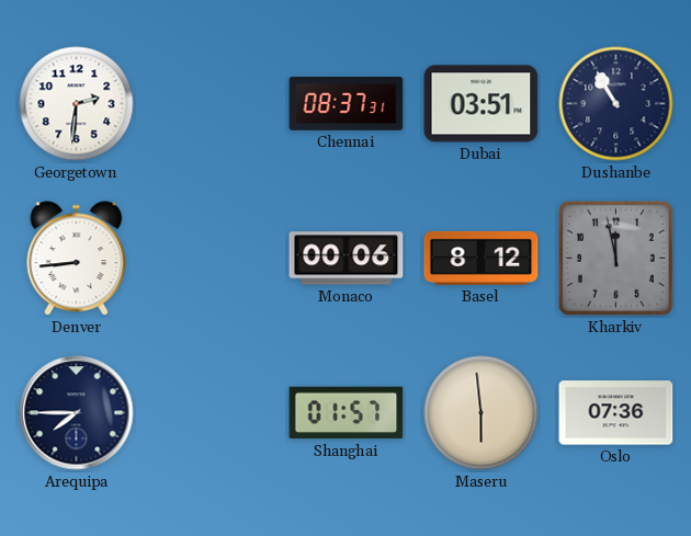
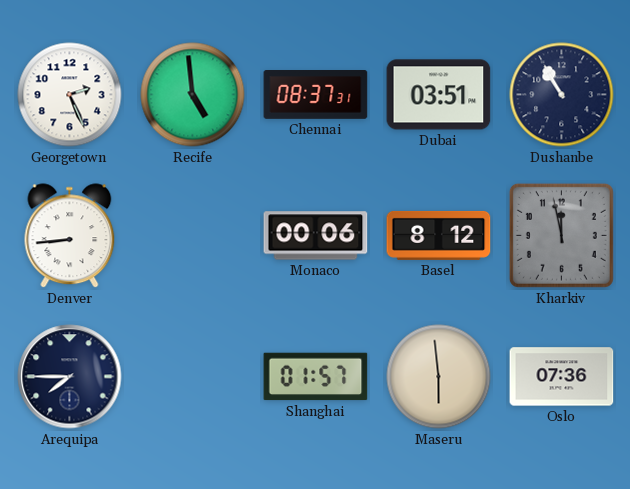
Georgetown: 2:31 -> 2:26
Recife: none -> 4:59
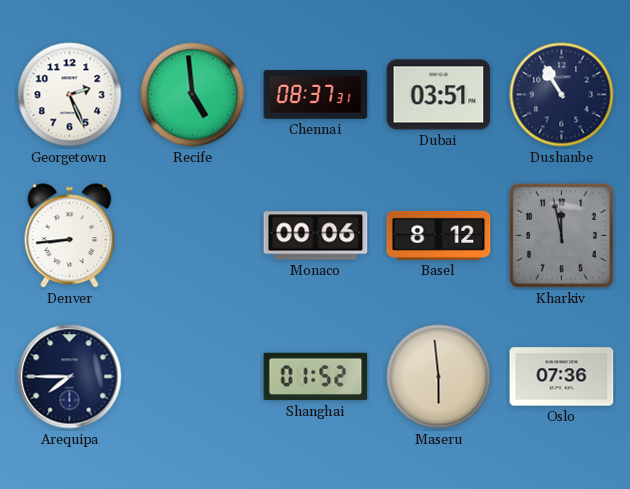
Shanghai: 01:57 -> 01:52
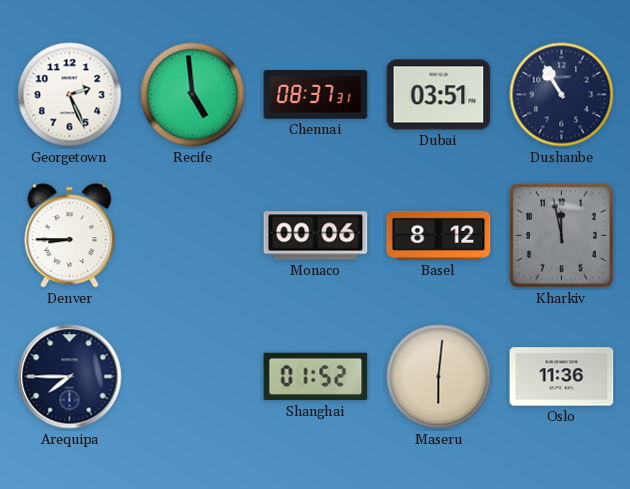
Denver: 8:44 -> 8:45
Maseru: 5:59 -> 6:01
Oslo: 07:36 -> 11:36
